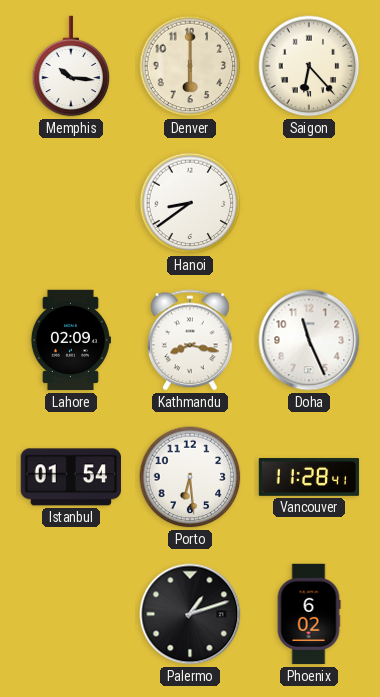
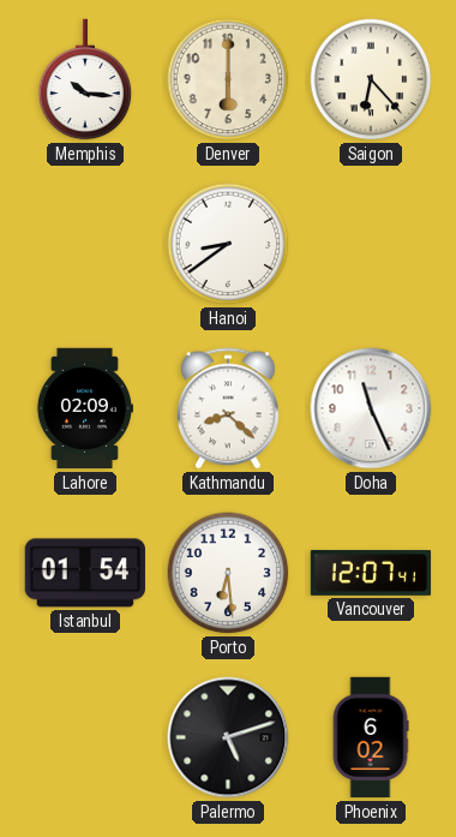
Kathmandu: 8:17 -> 8:22
Vancouver: 11:28 -> 12:07
Palermo: 1:12 -> 5:12
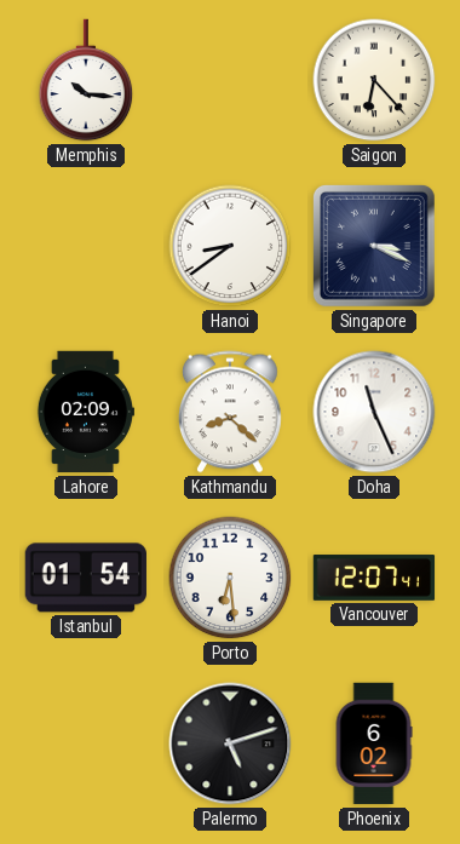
Denver: 6:00 -> none
Singapore: none -> 3:19
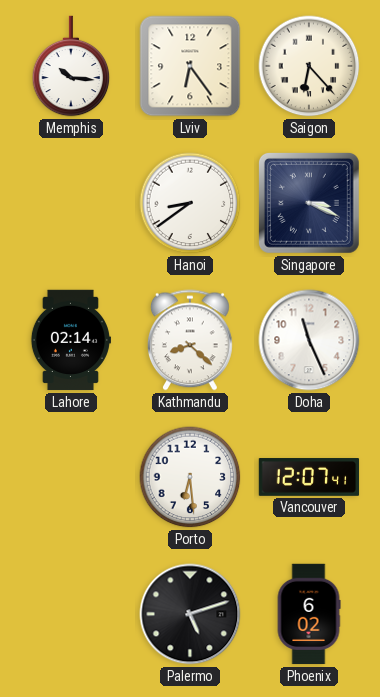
Lviv: none -> 6:24
Lahore: 02:09 -> 02:14
Istanbul: 01:54 -> none
